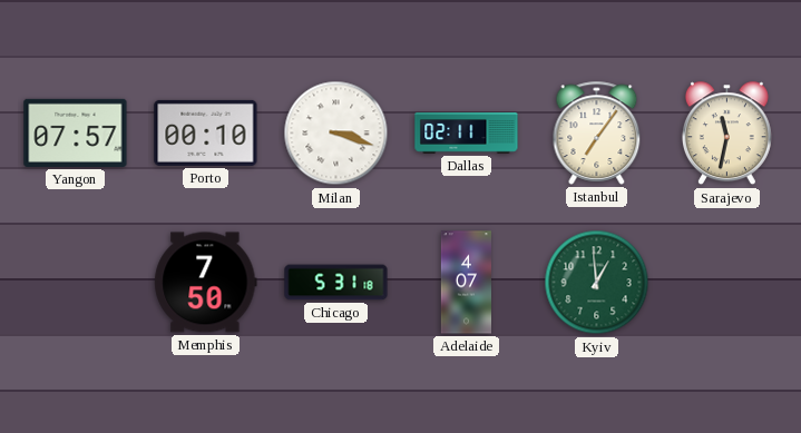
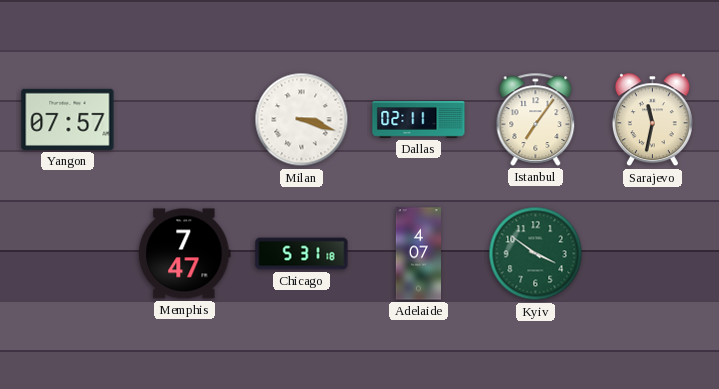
Porto: 00:10 -> none
Memphis: 7:50 -> 7:47
Kyiv: 12:59 -> 3:51
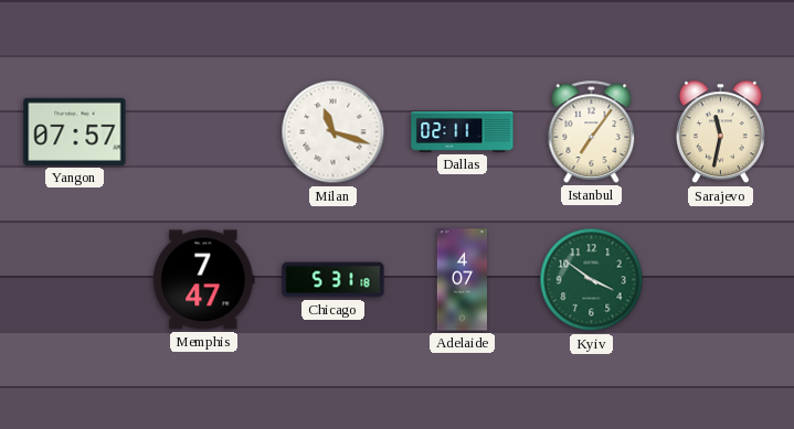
Milan: 3:18 -> 11:18
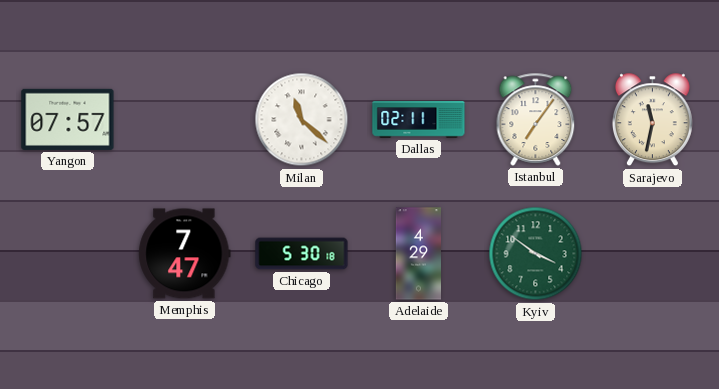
Milan: 11:18 -> 11:22
Chicago: 5:31 -> 5:30
Adelaide: 4:07 -> 4:29
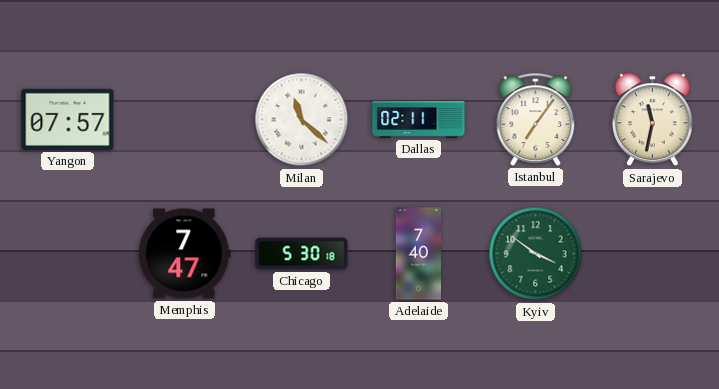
Adelaide: 4:29 -> 7:40
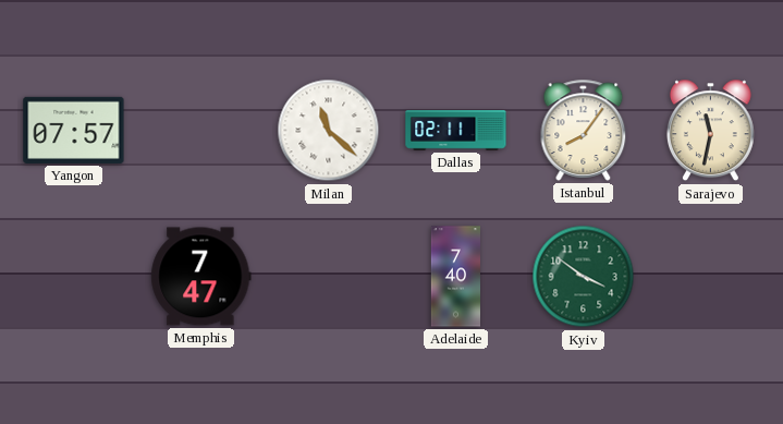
Istanbul: 7:06 -> 8:06
Chicago: 5:30 -> none
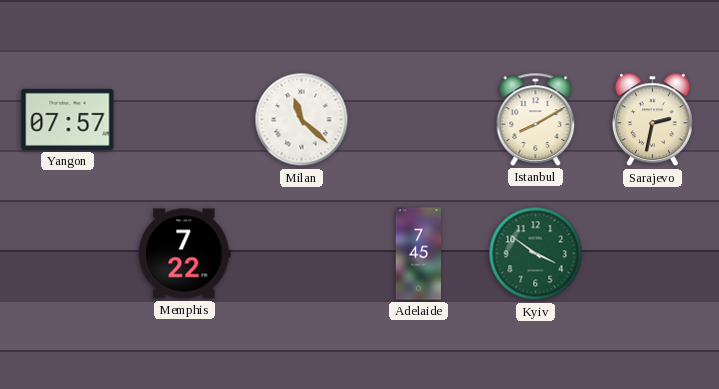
Dallas: 02:11 -> none
Istanbul: 8:06 -> 8:10
Sarajevo: 11:32 -> 2:32
Memphis: 7:47 -> 7:22
Adelaide: 7:40 -> 7:45
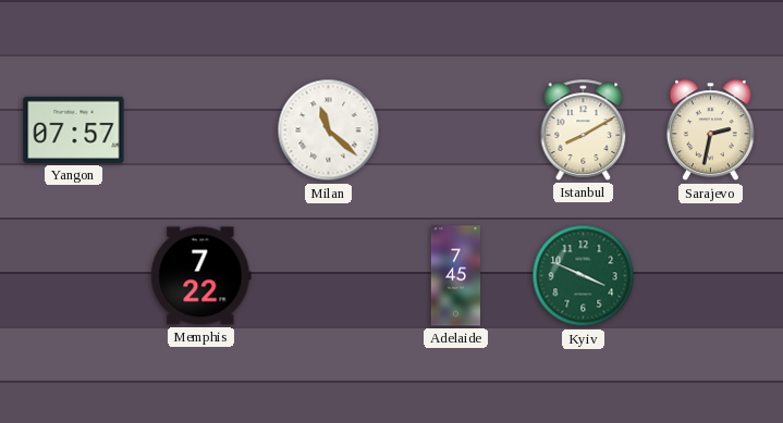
Kyiv: 3:51 -> 3:49
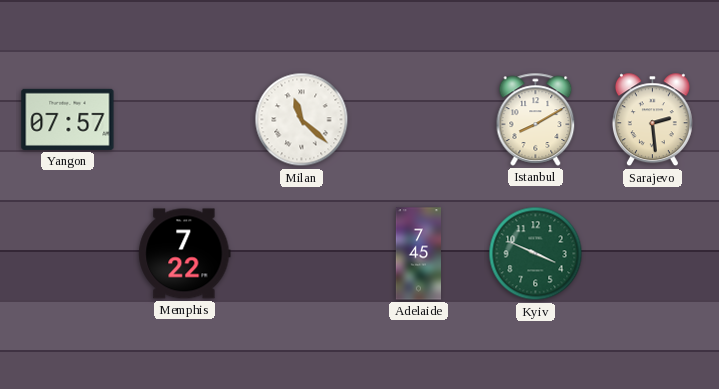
Sarajevo: 2:32 -> 2:29
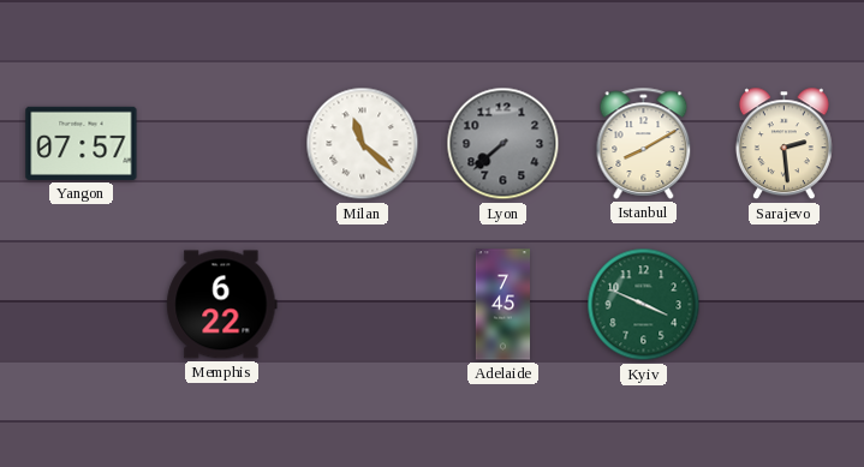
Lyon: none -> 7:38
Memphis: 7:22 -> 6:22
